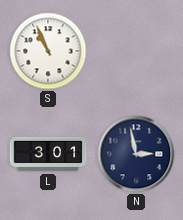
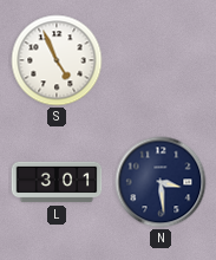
S: 10:56 -> 4:56
N: 2:58 -> 3:29
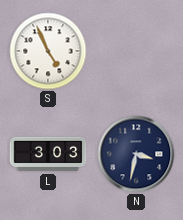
L: 3:01 -> 3:03
N: 3:29 -> 3:32
